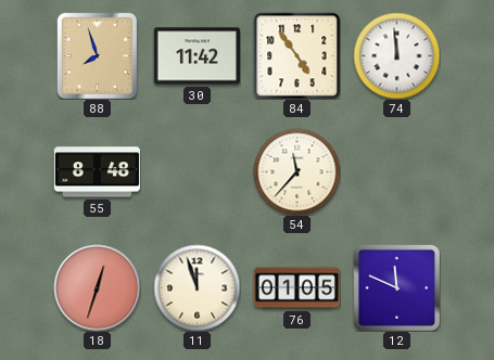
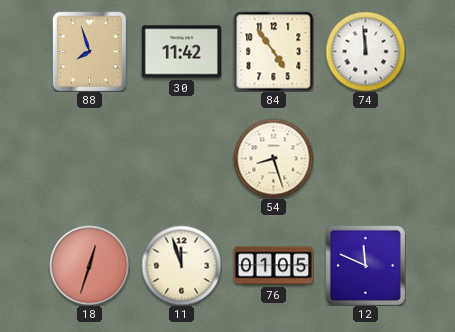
55: 8:48 -> none
54: 11:37 -> 8:27
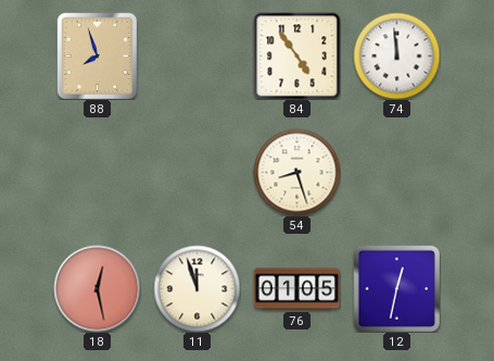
30: 11:42 -> none
18: 12:33 -> 12:28
12: 11:49 -> 12:32
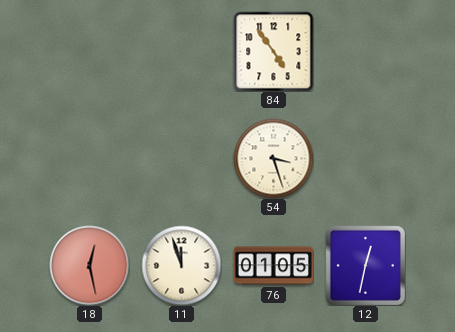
88: 7:57 -> none
74: 11:59 -> none
54: 8:27 -> 3:27
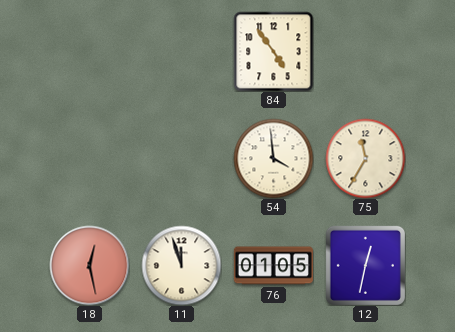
54: 3:27 -> 3:59
75: none -> 11:35
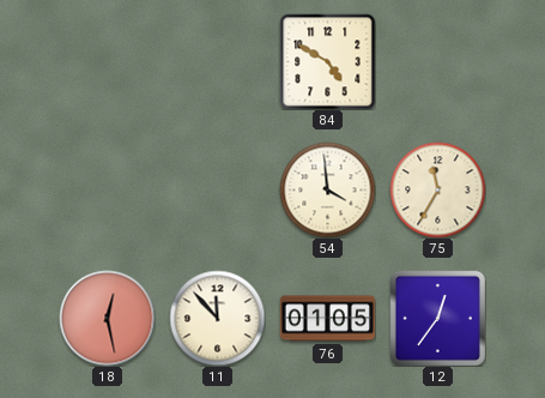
84: 4:54 -> 4:50
11: 11:57 -> 11:53
12: 12:32 -> 12:36
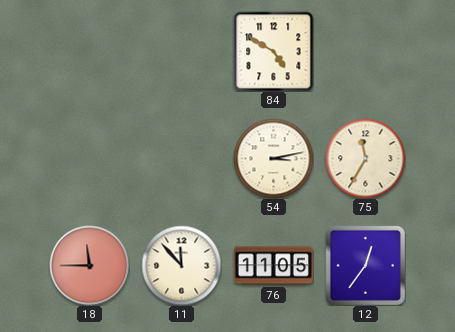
54: 3:59 -> 3:13
18: 12:28 -> 11:45
76: 01:05 -> 11:05
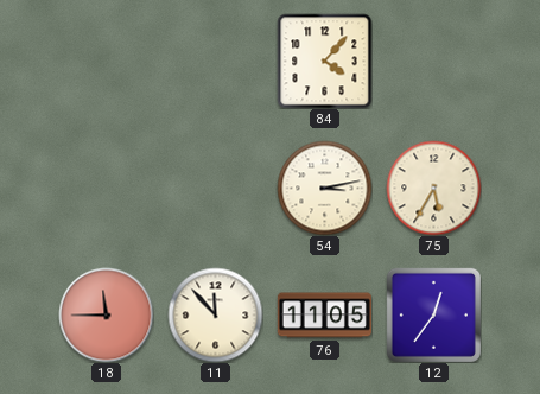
84: 4:50 -> 4:07
75: 11:35 -> 5:35
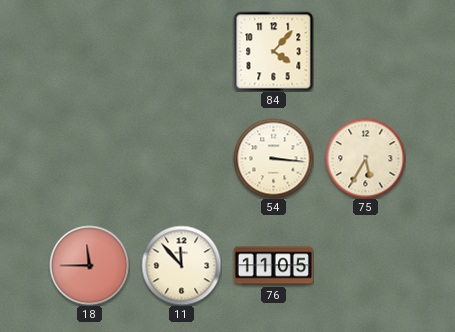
54: 3:13 -> 3:16
12: 12:36 -> none
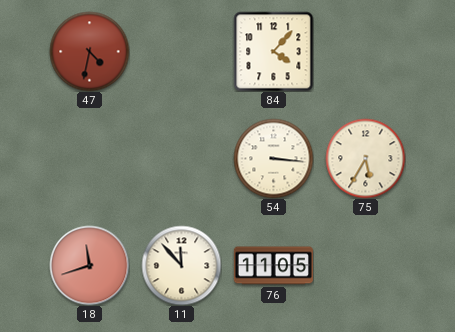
47: none -> 4:32
18: 11:45 -> 11:42
